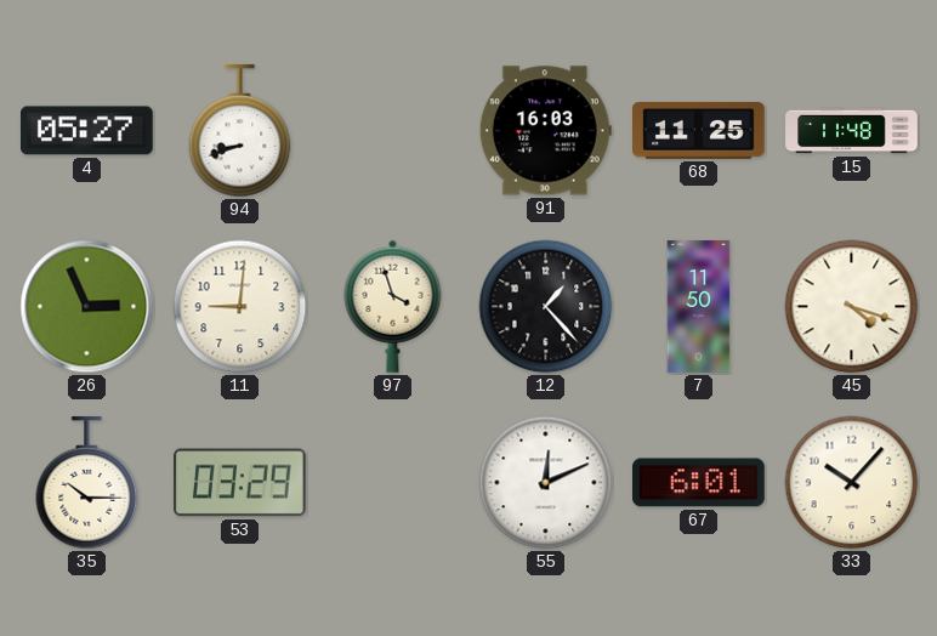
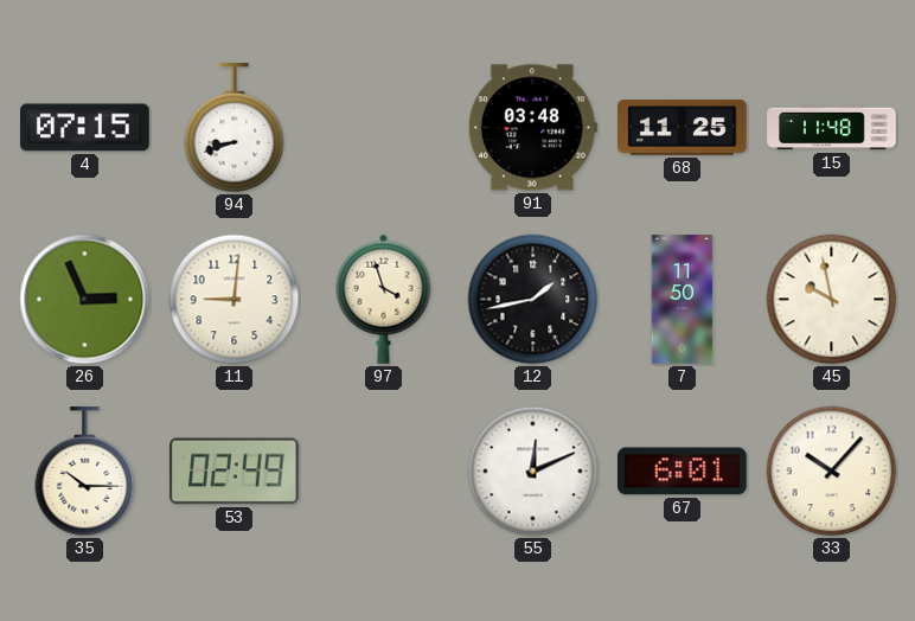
4: 05:27 -> 07:15
91: 16:03 -> 03:48
12: 1:23 -> 1:43
45: 4:18 -> 9:58
53: 03:29 -> 02:49
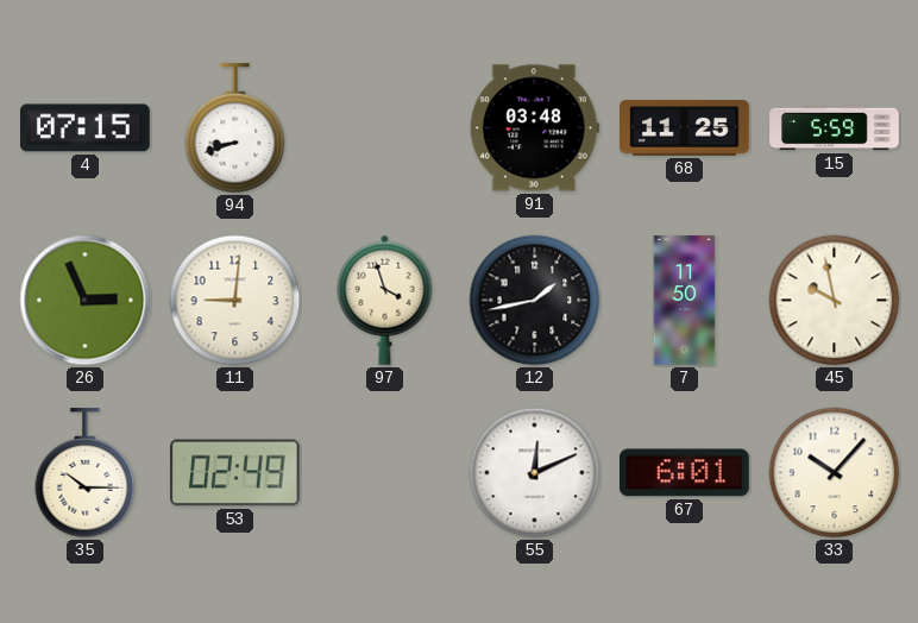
15: 11:48 -> 5:59
